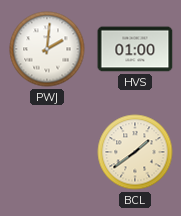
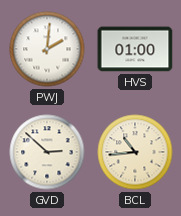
GVD: none -> 2:52
BCL: 1:39 -> 10:44
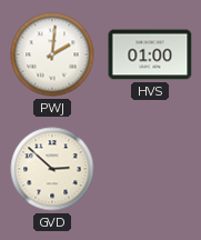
BCL: 10:44 -> none
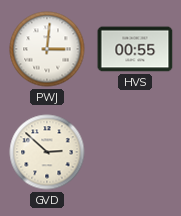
PWJ: 2:01 -> 3:01
HVS: 01:00 -> 00:55
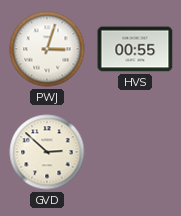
PWJ: 3:01 -> 3:03
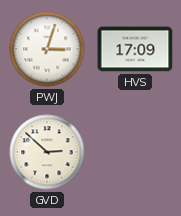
HVS: 00:55 -> 17:09
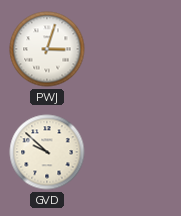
HVS: 17:09 -> none
GVD: 2:52 -> 9:52
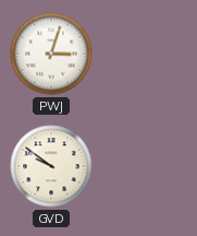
GVD: 9:52 -> 9:51
